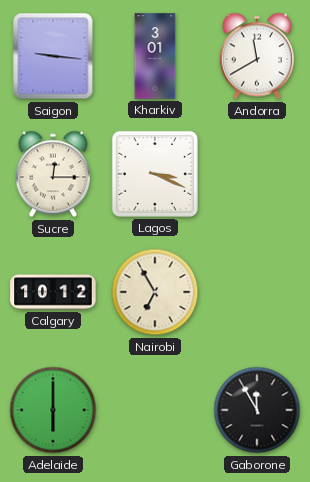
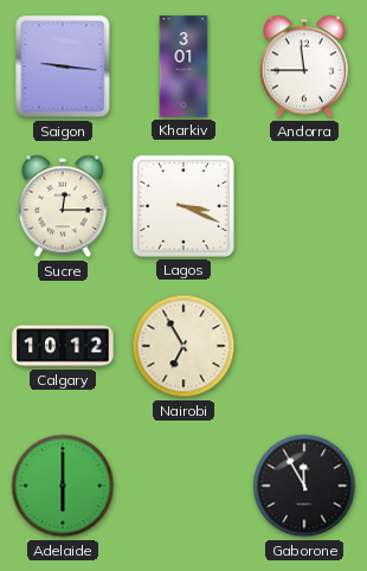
Andorra: 11:40 -> 11:45
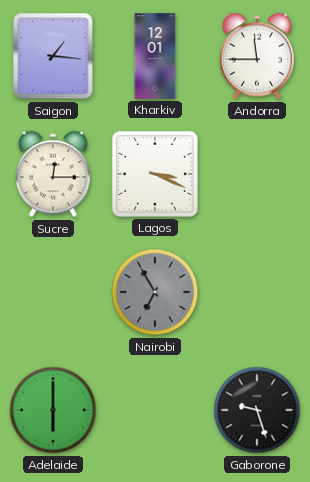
Saigon: 9:16 -> 1:16
Kharkiv: 3:01 -> 12:01
Calgary: 10:12 -> none
Nairobi dial: cream -> grey
Gaborone: 11:55 -> 9:27
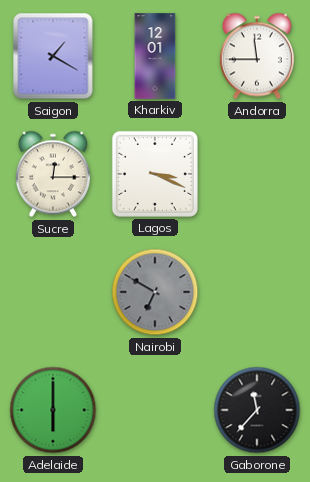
Saigon: 1:16 -> 1:20
Nairobi: 6:55 -> 6:50
Gaborone: 9:27 -> 11:37
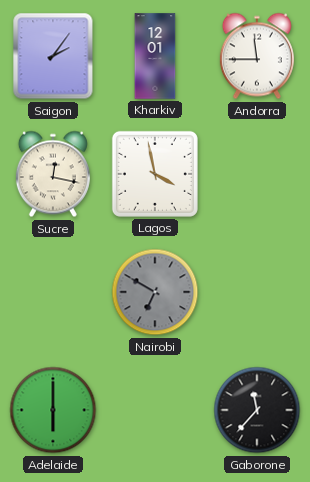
Saigon: 1:20 -> 2:06
Sucre: 12:15 -> 12:17
Lagos: 3:19 -> 3:58
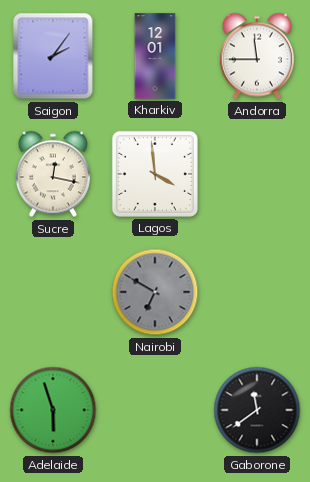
Lagos: 3:58 -> 3:59
Adelaide: 6:00 -> 5:57
Gaborone: 11:37 -> 11:39
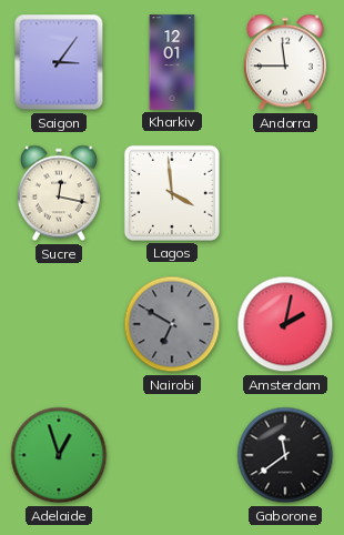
Saigon: 2:06 -> 3:06
Amsterdam: none -> 2:02
Adelaide: 5:57 -> 12:57
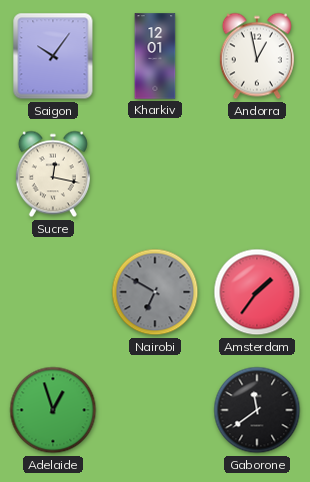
Saigon: 3:06 -> 10:06
Andorra: 11:45 -> 12:58
Lagos: 3:59 -> none
Amsterdam: 2:02 -> 1:36
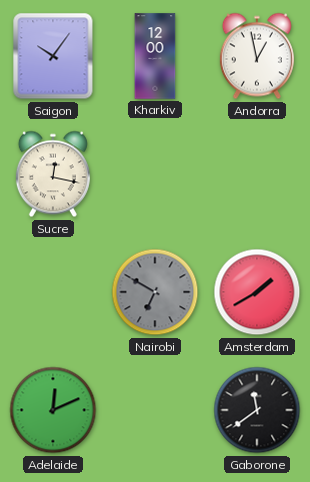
Kharkiv: 12:01 -> 12:00
Amsterdam: 1:36 -> 1:40
Adelaide: 12:57 -> 12:11
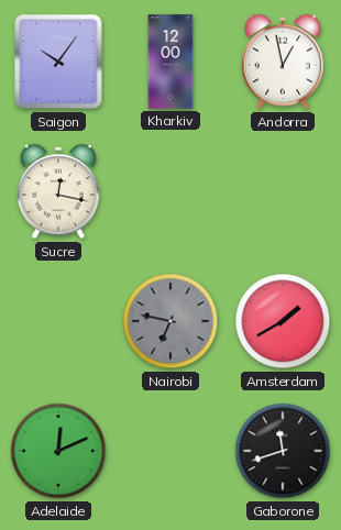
Nairobi: 6:50 -> 6:47
Gaborone: 11:39 -> 11:42
